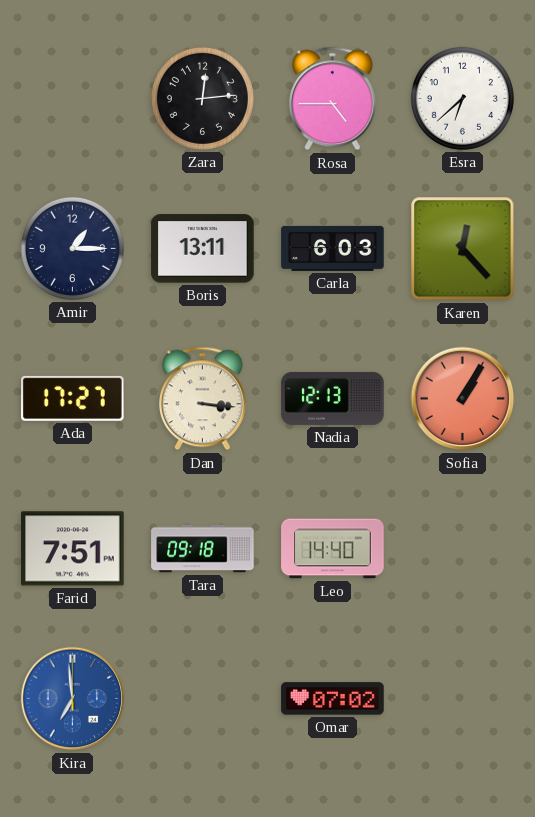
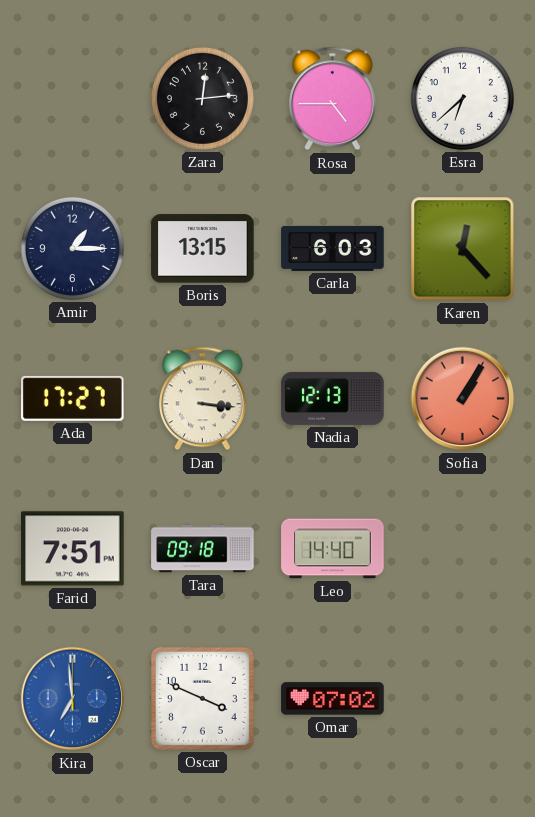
Boris: 13:11 -> 13:15
Oscar: none -> 3:49
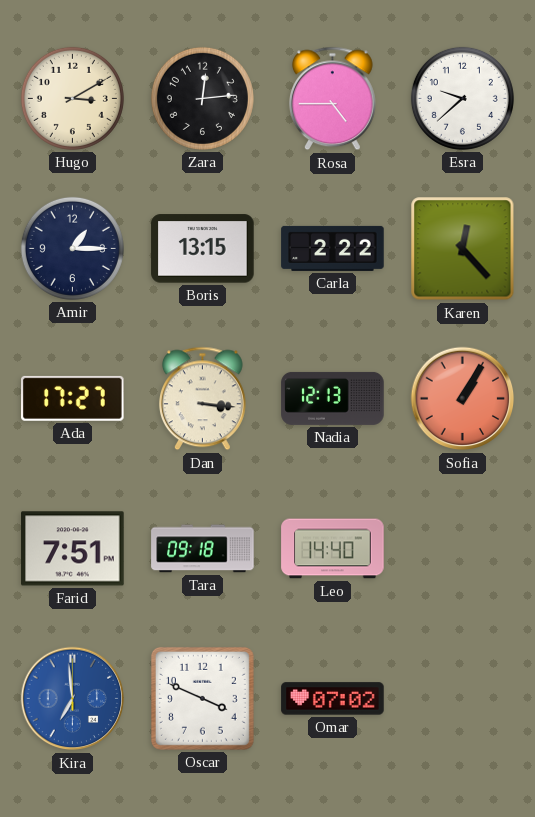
Hugo: none -> 3:10
Esra: 6:38 -> 9:38
Carla: 6:03 -> 2:22
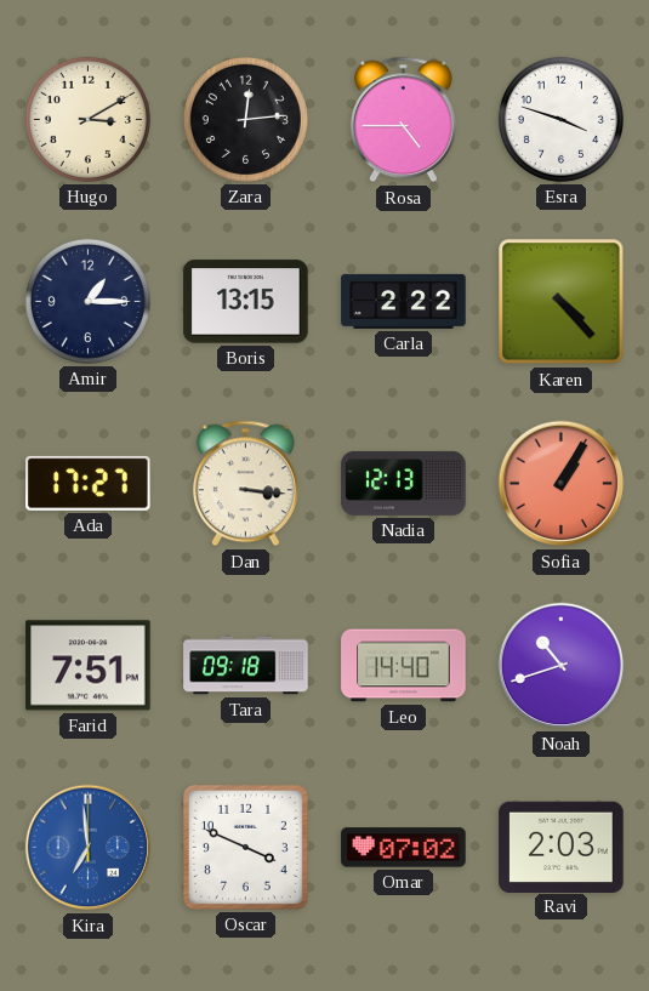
Esra: 9:38 -> 3:48
Karen: 12:23 -> 4:23
Noah: none -> 10:42
Ravi: none -> 2:03
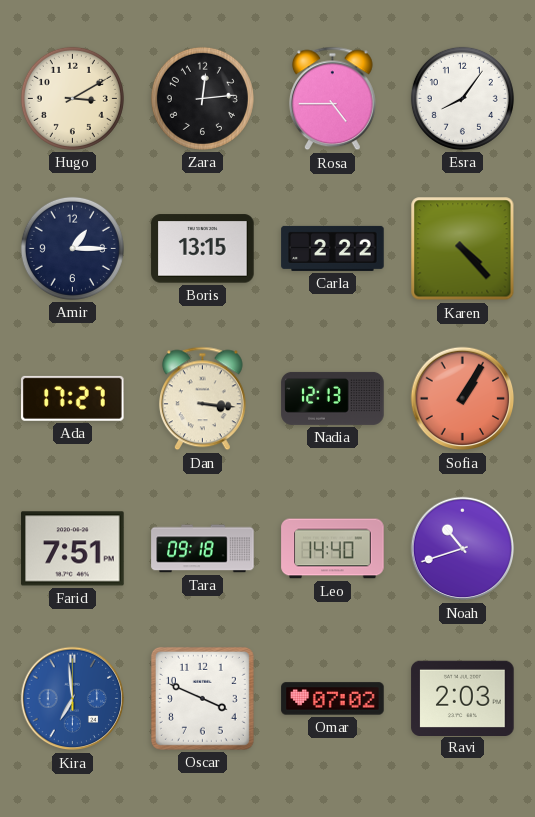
Esra: 3:48 -> 8:06
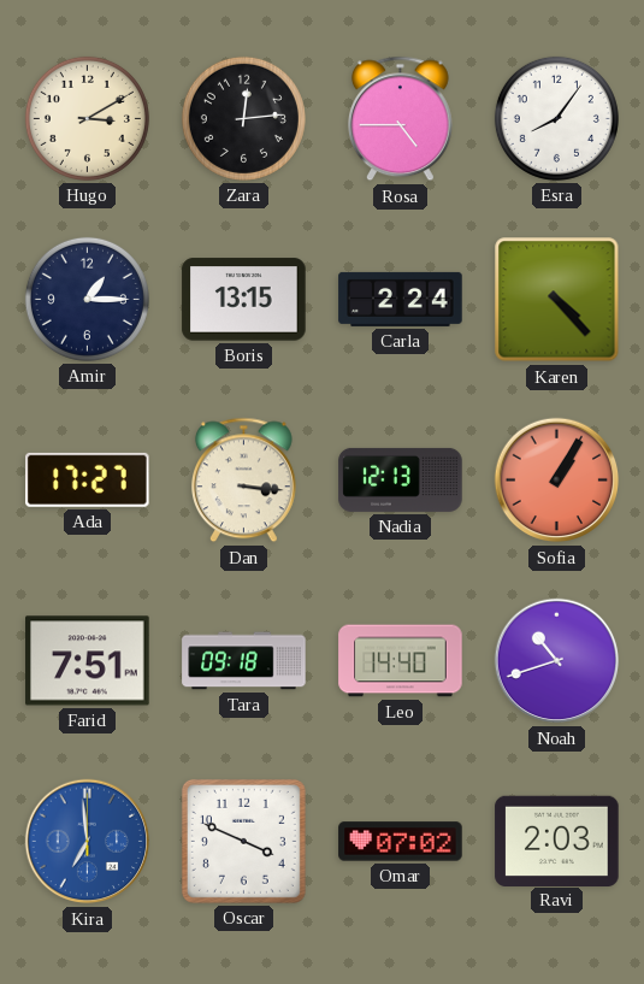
Carla: 2:22 -> 2:24
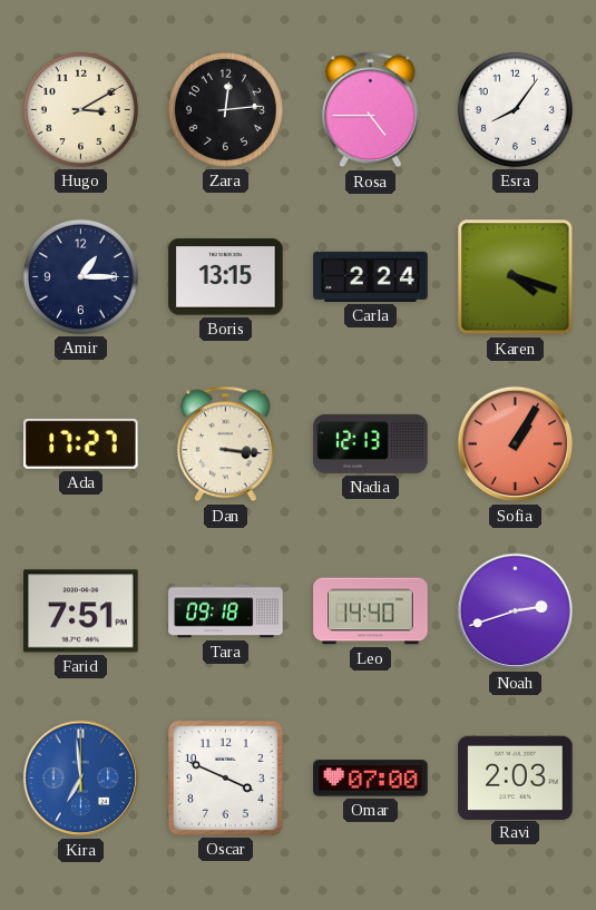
Karen: 4:23 -> 4:18
Noah: 10:42 -> 2:42
Omar: 07:02 -> 07:00
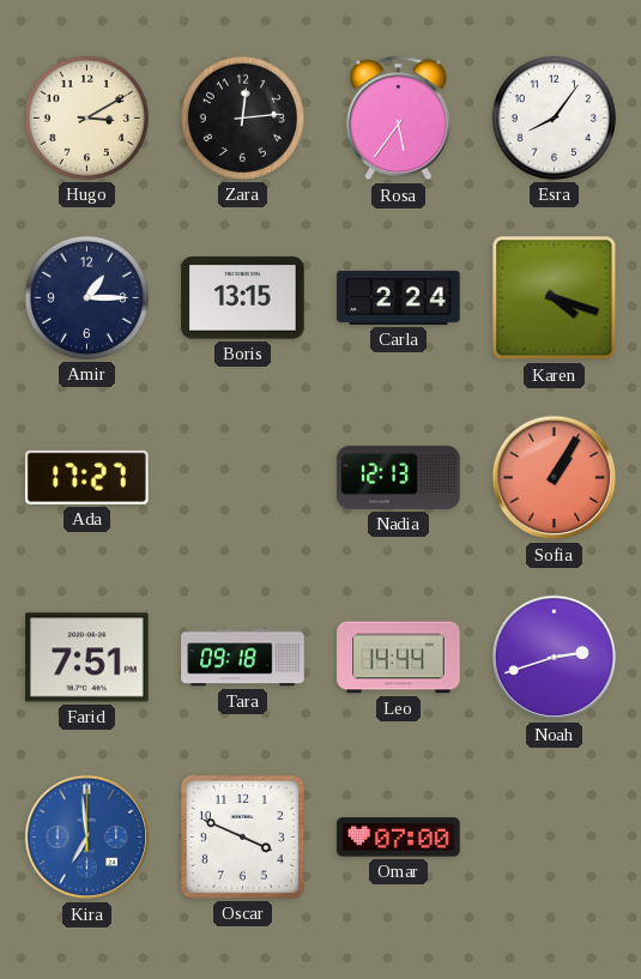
Rosa: 4:45 -> 5:36
Dan: 3:16 -> none
Leo: 14:40 -> 14:44
Ravi: 2:03 -> none
